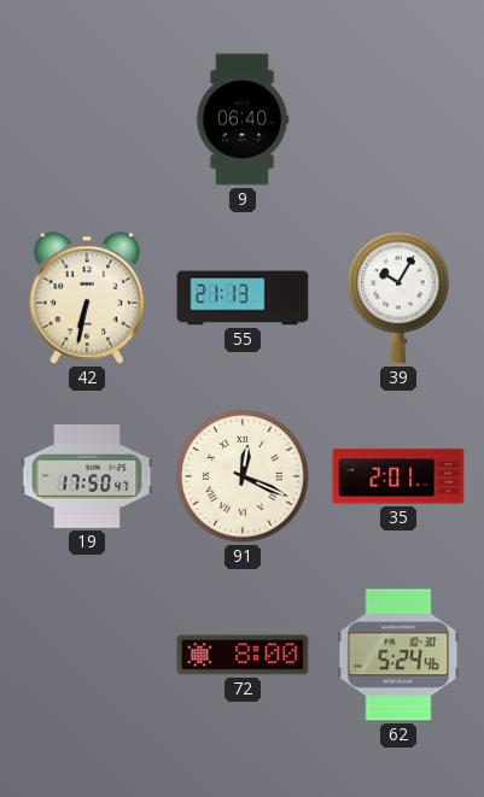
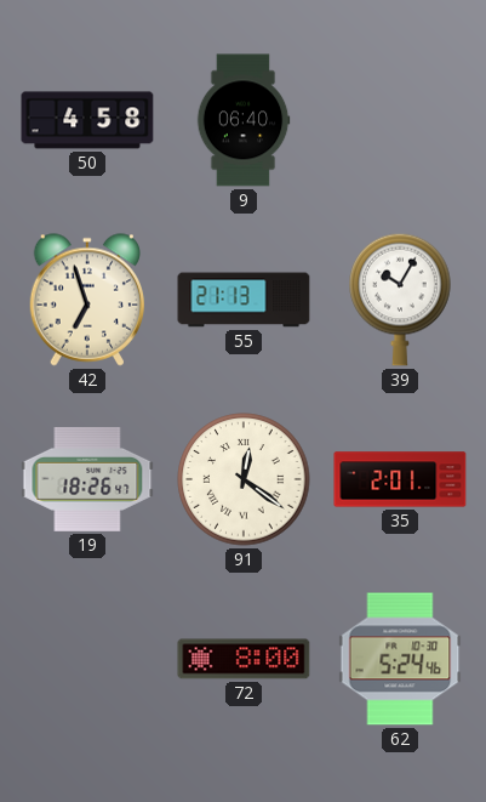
50: none -> 4:58
42: 6:32 -> 6:57
19: 17:50 -> 18:26
91: 12:19 -> 12:21
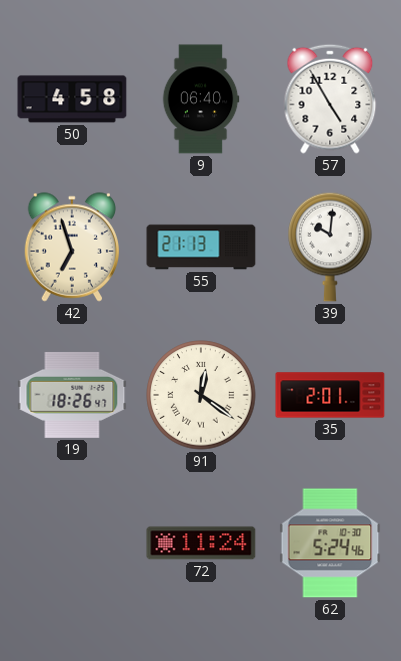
57: none -> 4:55
39: 10:05 -> 10:01
72: 8:00 -> 11:24
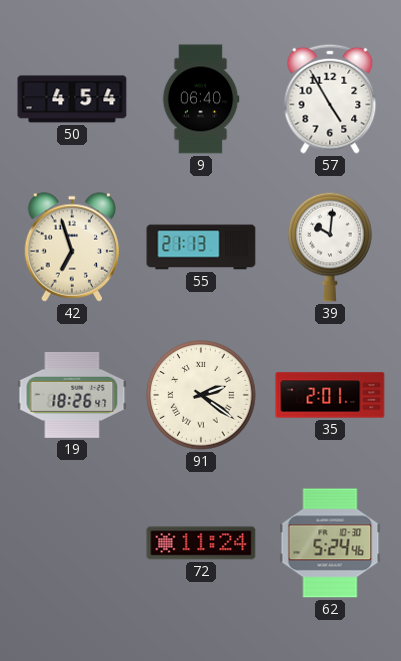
50: 4:58 -> 4:54
91: 12:21 -> 2:21
